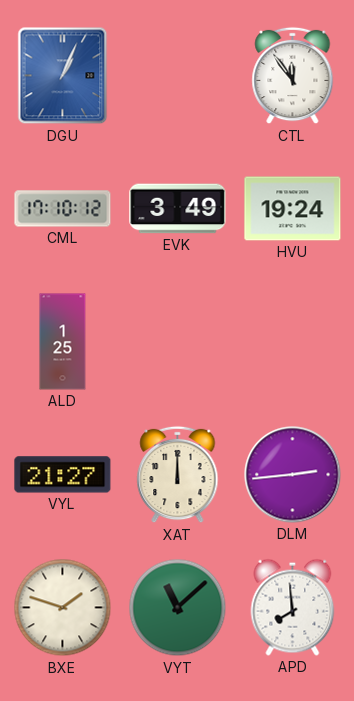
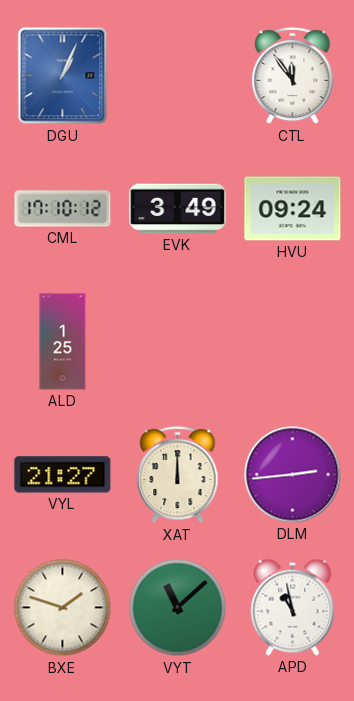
HVU: 19:24 -> 09:24
APD: 7:59 -> 10:58
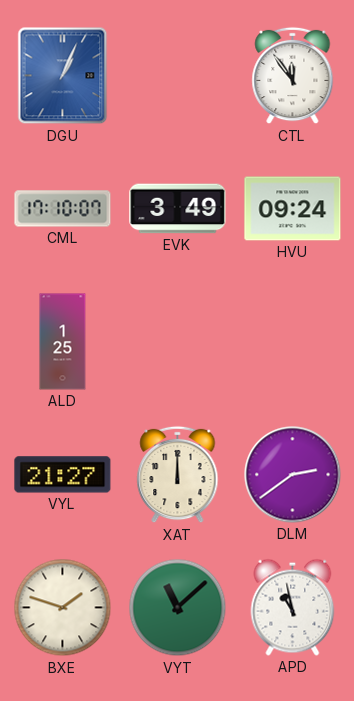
CML: 17:10:12 -> 17:10:07
DLM: 2:44 -> 2:39
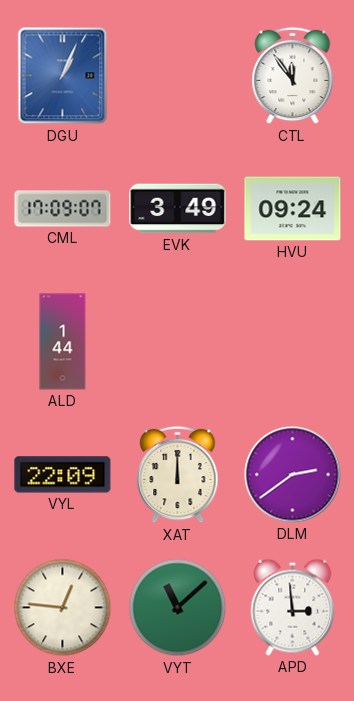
CML: 17:10 -> 17:09
ALD: 1:25 -> 1:44
VYL: 21:27 -> 22:09
BXE: 1:48 -> 12:46
APD: 10:58 -> 2:59
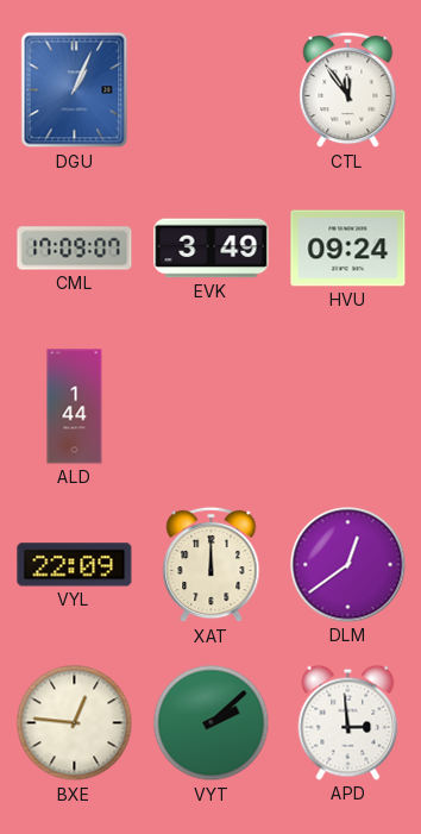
DLM: 2:39 -> 12:39
VYT: 11:08 -> 2:08
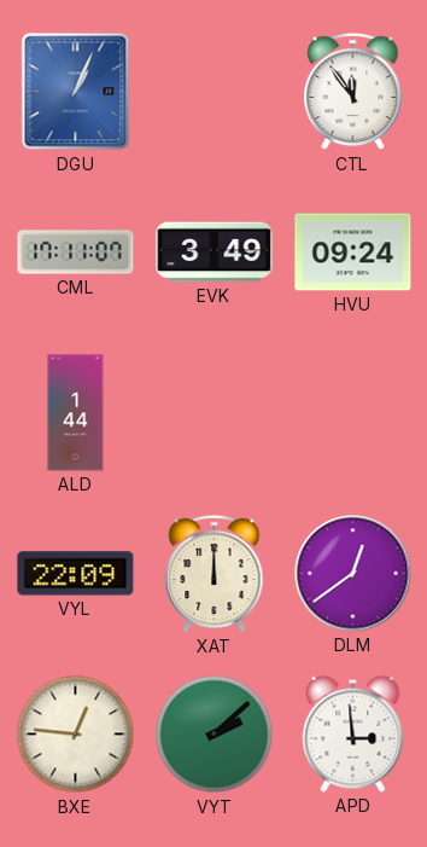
CML: 17:09 -> 17:11
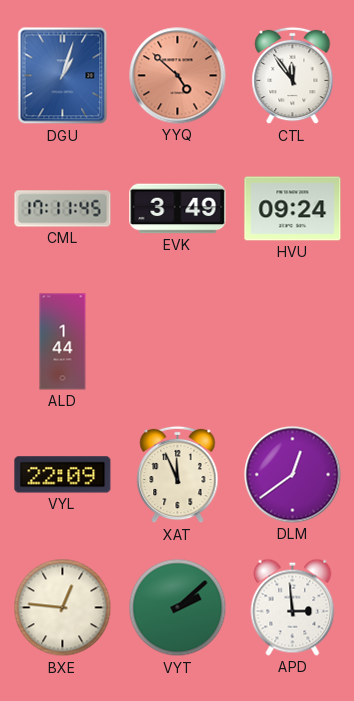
DGU: 1:04 -> 1:03
YYQ: none -> 4:52
CML: 17:11:07 -> 17:11:45
XAT: 12:00 -> 11:56
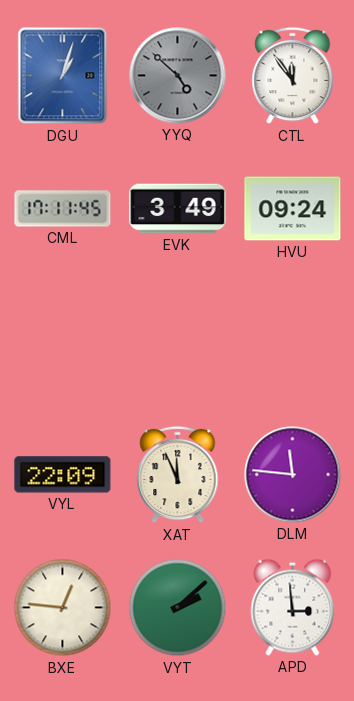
YYQ dial: salmon -> grey
ALD: 1:44 -> none
DLM: 12:39 -> 11:46
